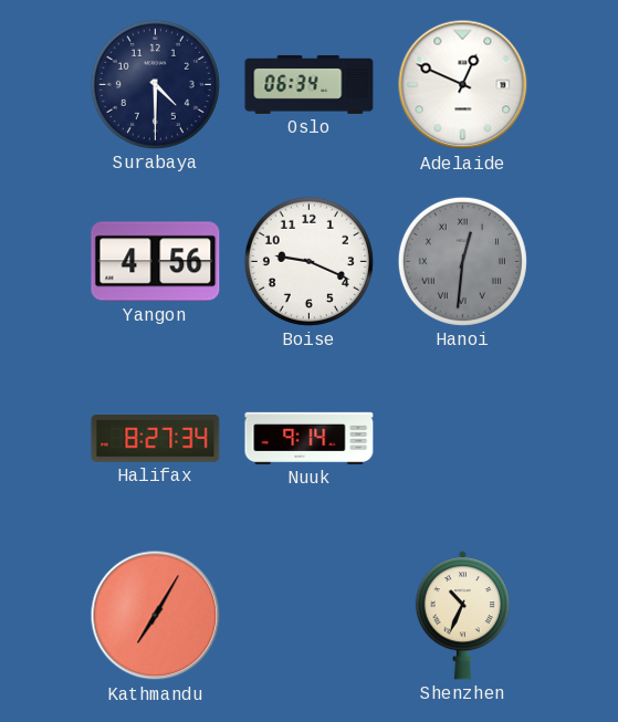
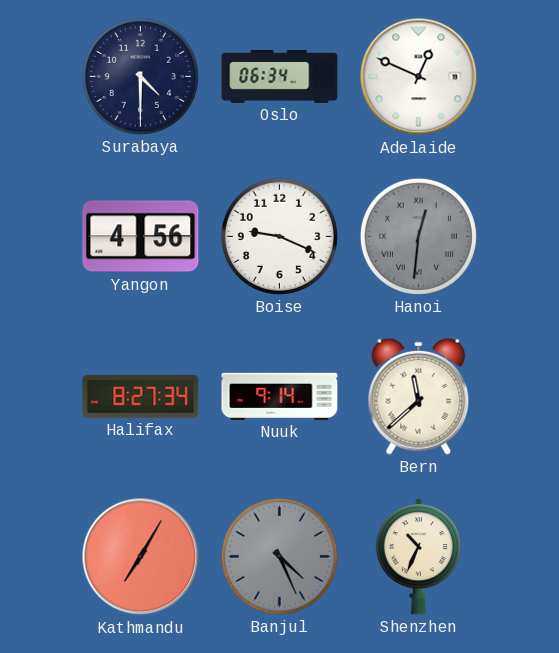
Bern: none -> 11:38
Banjul: none -> 4:26
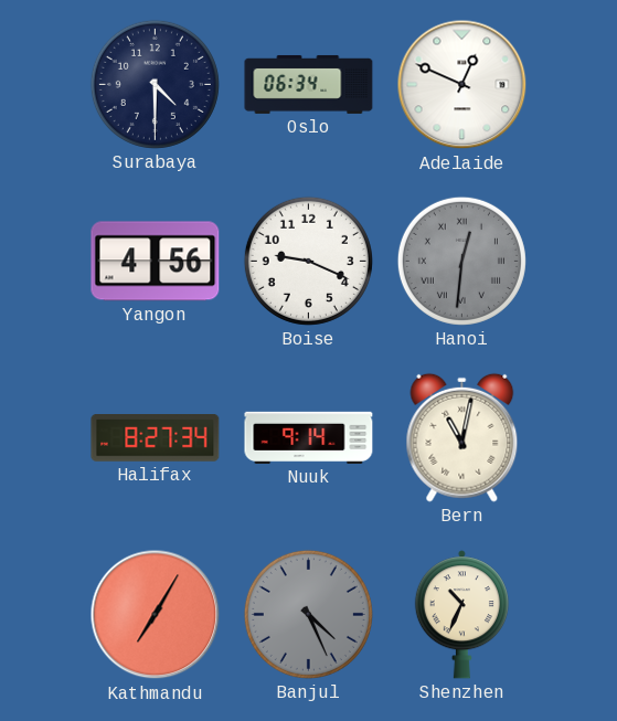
Bern: 11:38 -> 11:02
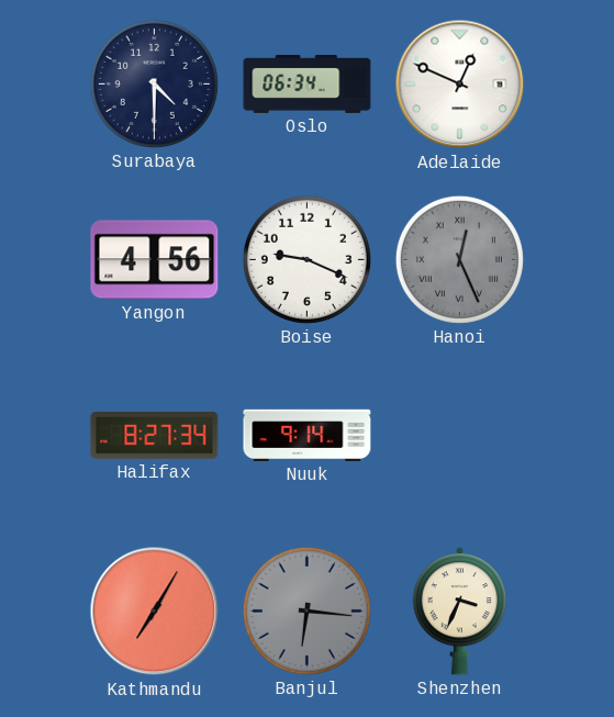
Hanoi: 12:31 -> 12:26
Bern: 11:02 -> none
Banjul: 4:26 -> 6:16
Shenzhen: 10:34 -> 3:34
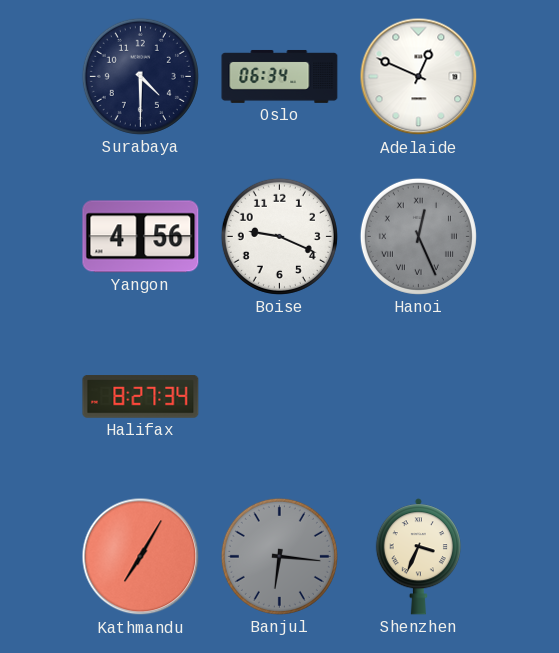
Nuuk: 9:14 -> none
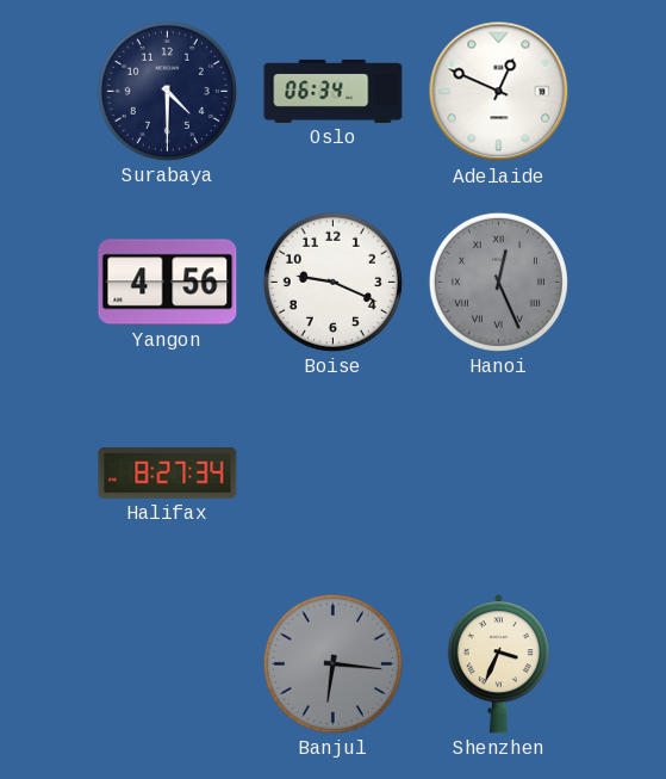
Kathmandu: 7:05 -> none
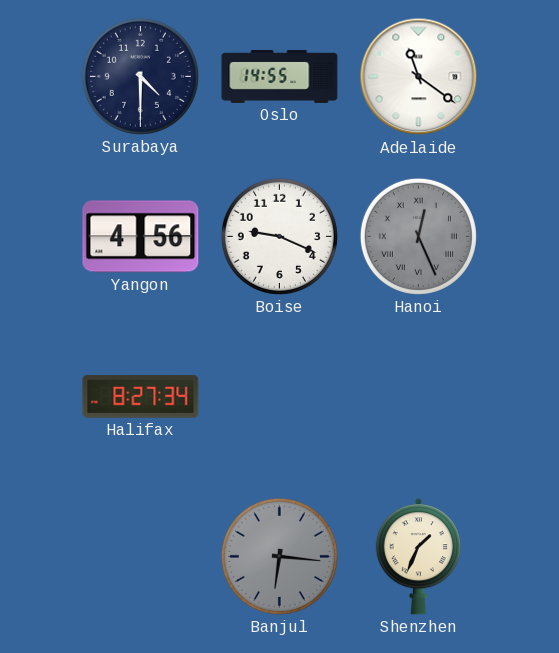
Oslo: 06:34 -> 14:55
Adelaide: 12:49 -> 11:21
Shenzhen: 3:34 -> 1:34
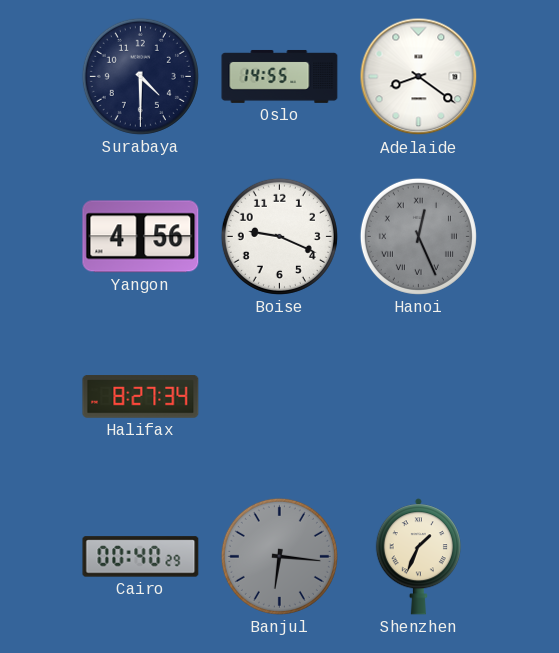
Adelaide: 11:21 -> 8:21
Cairo: none -> 00:40
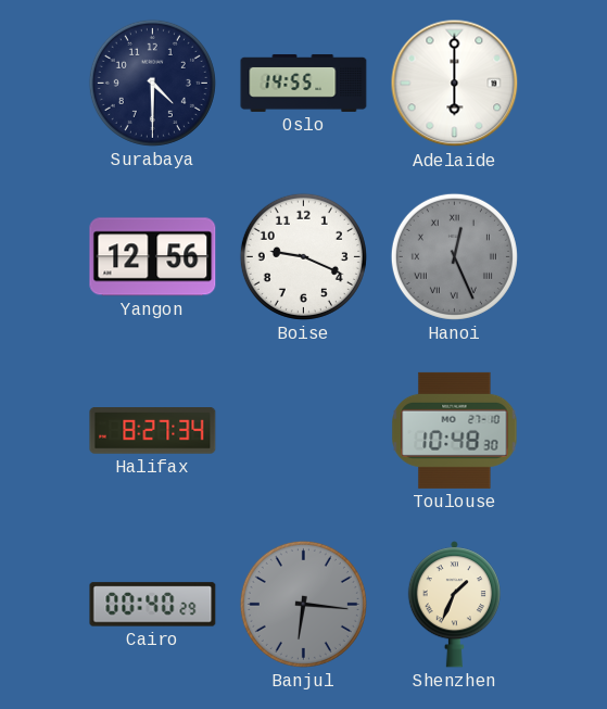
Adelaide: 8:21 -> 6:00
Yangon: 4:56 -> 12:56
Toulouse: none -> 10:48
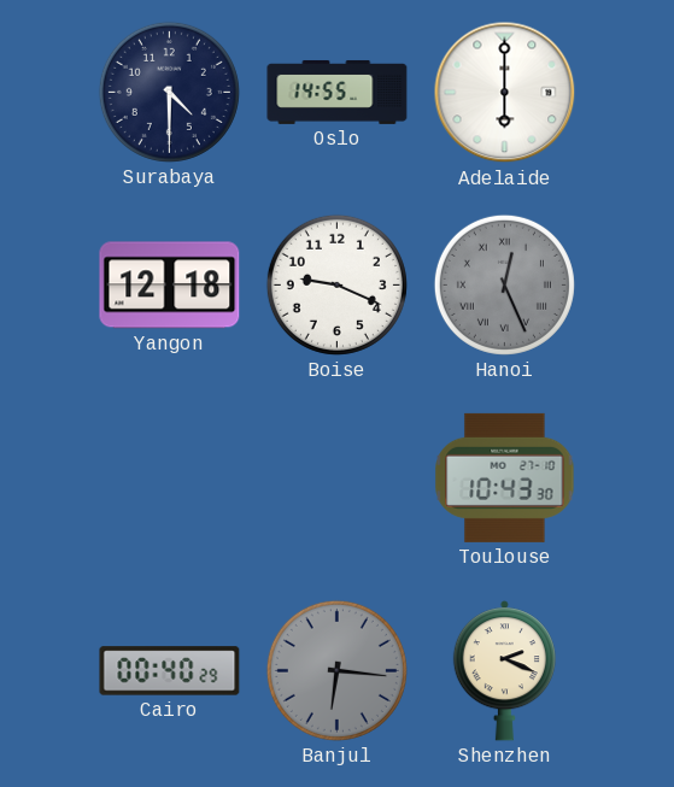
Yangon: 12:56 -> 12:18
Halifax: 8:27 -> none
Toulouse: 10:48 -> 10:43
Shenzhen: 1:34 -> 2:19
